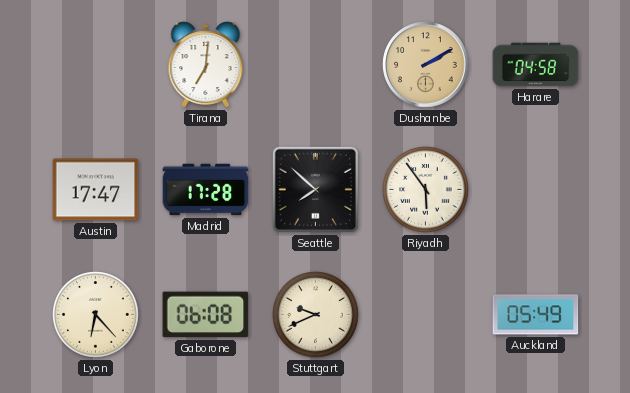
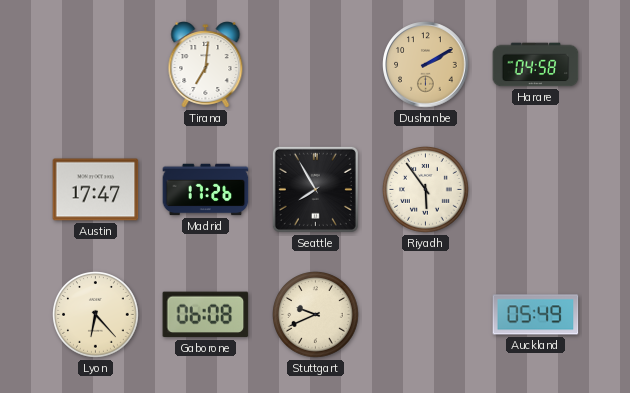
Madrid: 17:28 -> 17:26
Seattle: 7:52 -> 7:55
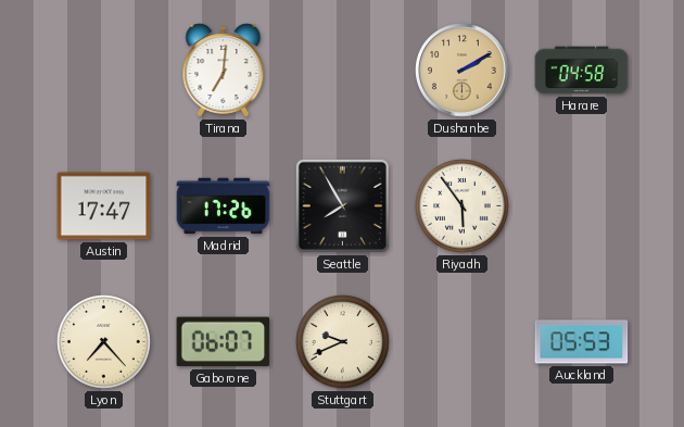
Lyon: 6:23 -> 7:23
Gaborone: 06:08 -> 06:07
Auckland: 05:49 -> 05:53
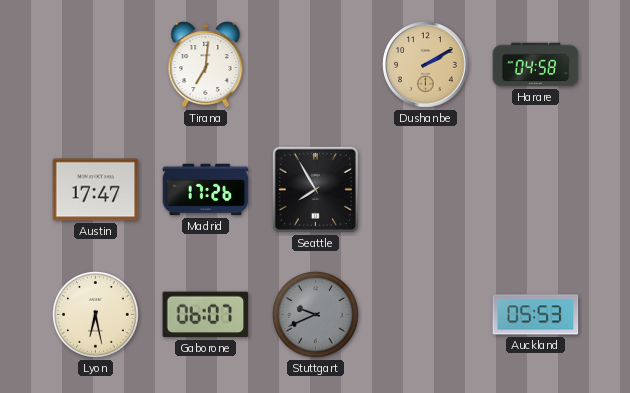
Riyadh: 5:54 -> none
Lyon: 7:23 -> 6:28
Stuttgart dial: cream -> grey
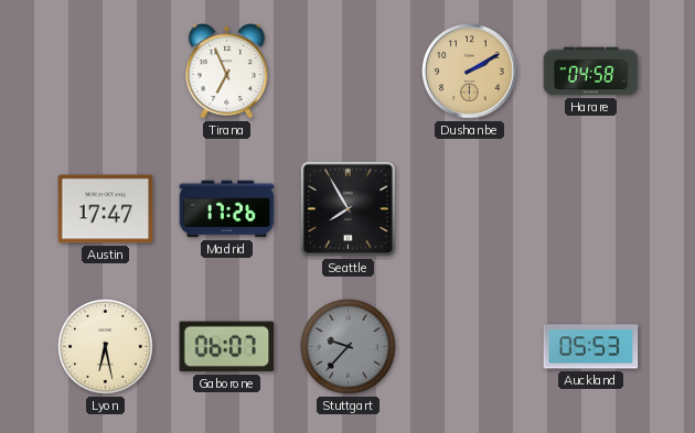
Tirana: 7:01 -> 6:56
Stuttgart: 9:41 -> 9:37
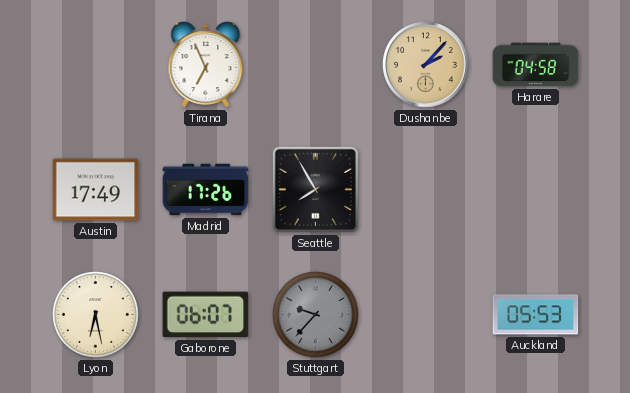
Dushanbe: 2:10 -> 2:07
Austin: 17:47 -> 17:49
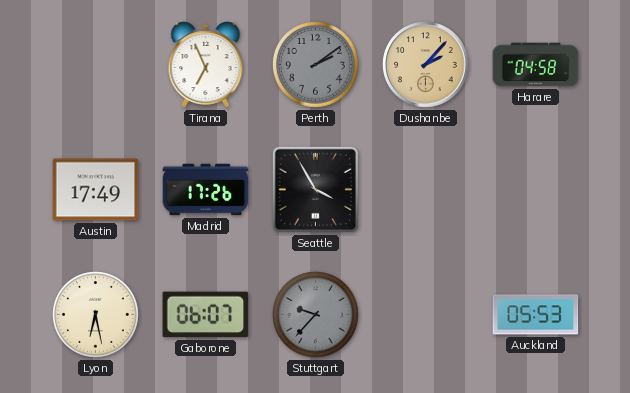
Perth: none -> 2:09
Seattle: 7:55 -> 3:55
